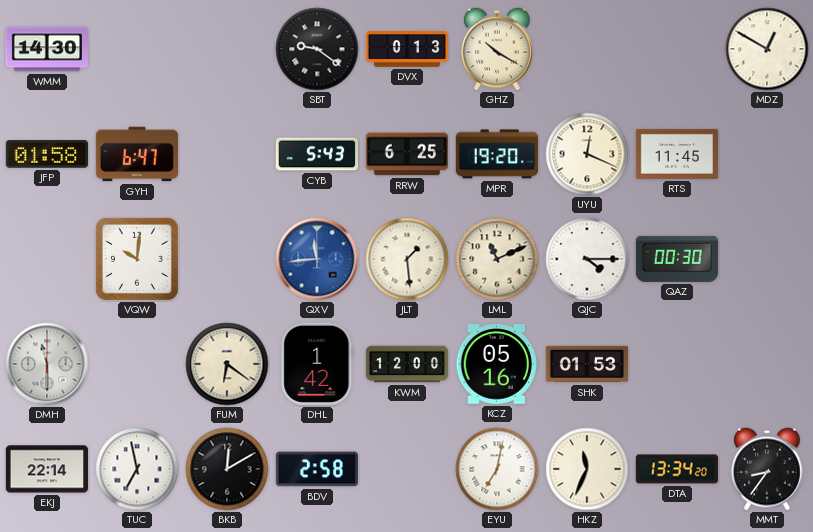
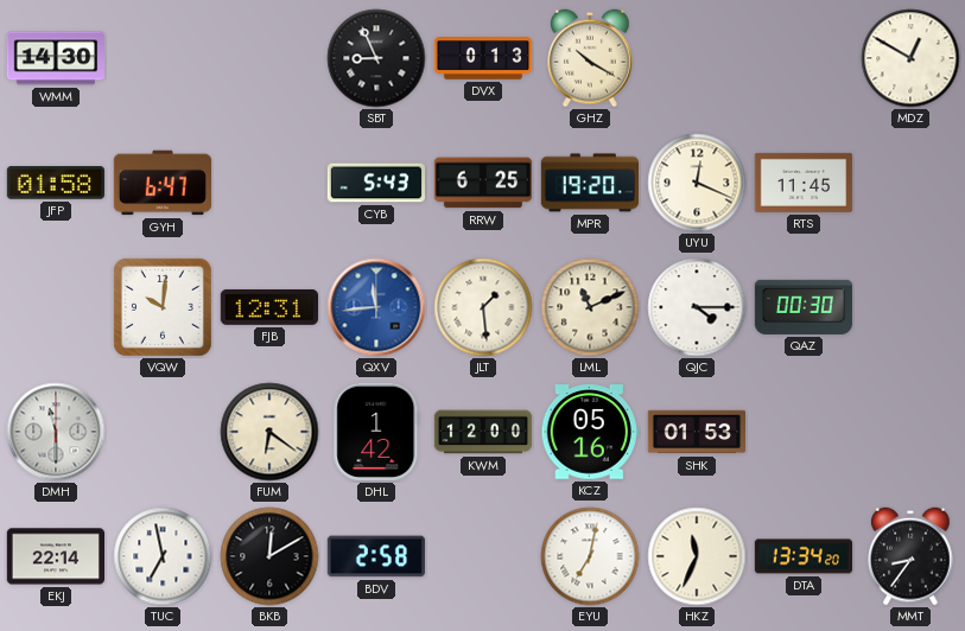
SBT: 9:21 -> 8:56
FJB: none -> 12:31
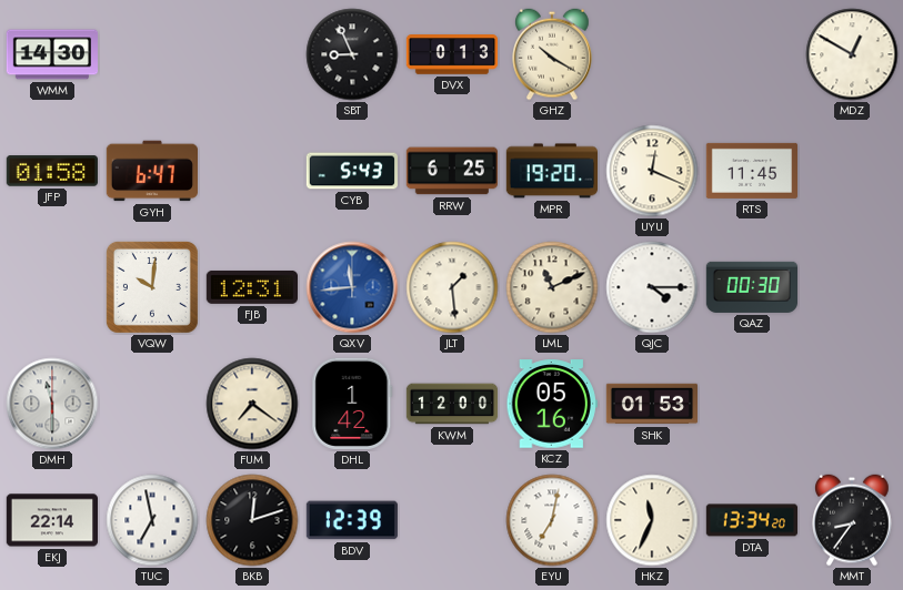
FUM: 6:21 -> 7:21
BKB: 12:10 -> 12:12
BDV: 2:58 -> 12:39
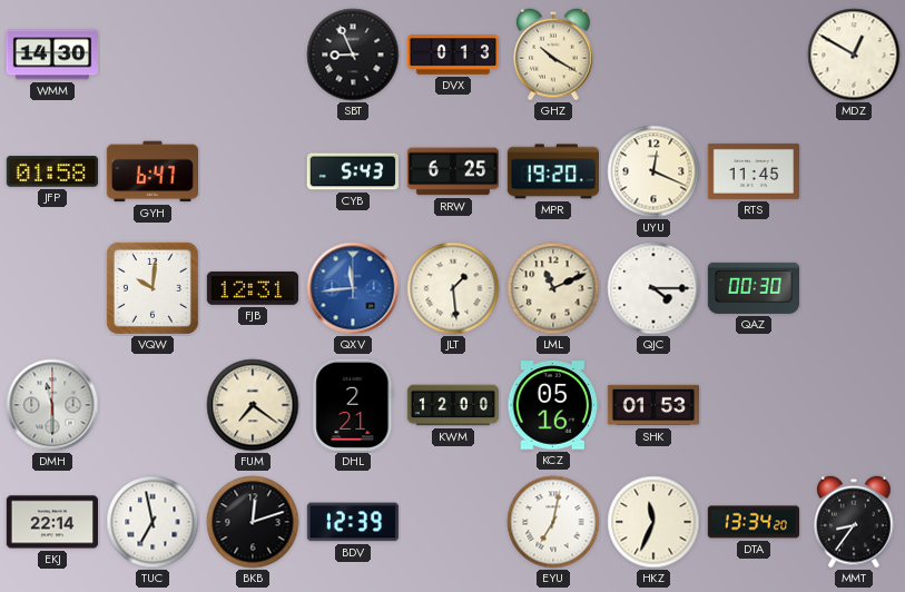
DHL: 1:42 -> 2:21
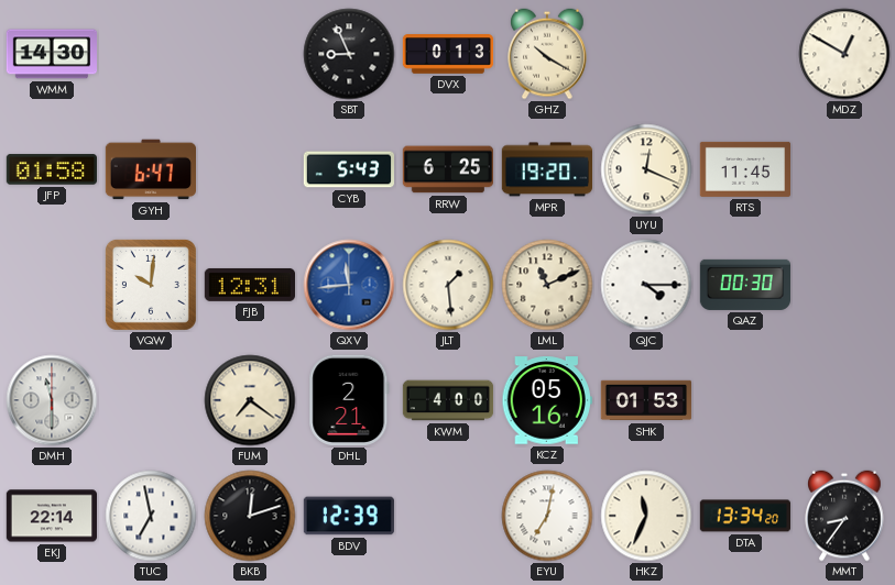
KWM: 12:00 -> 4:00
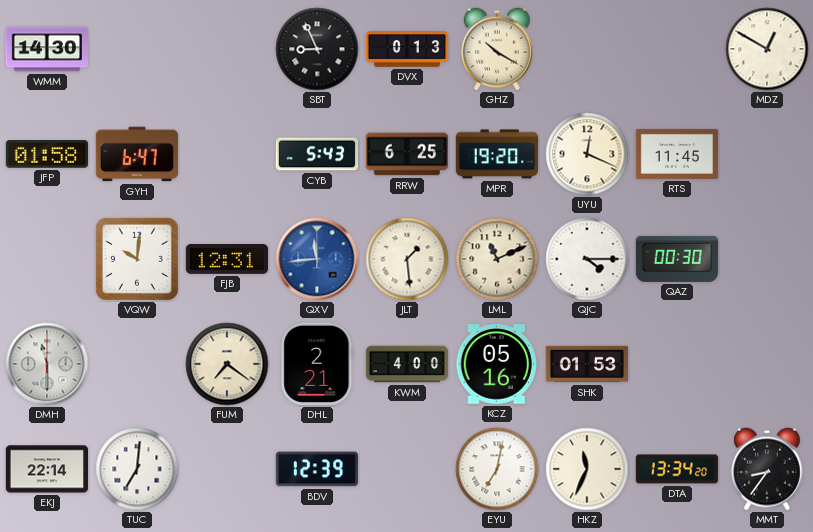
TUC: 6:58 -> 7:01
BKB: 12:12 -> none
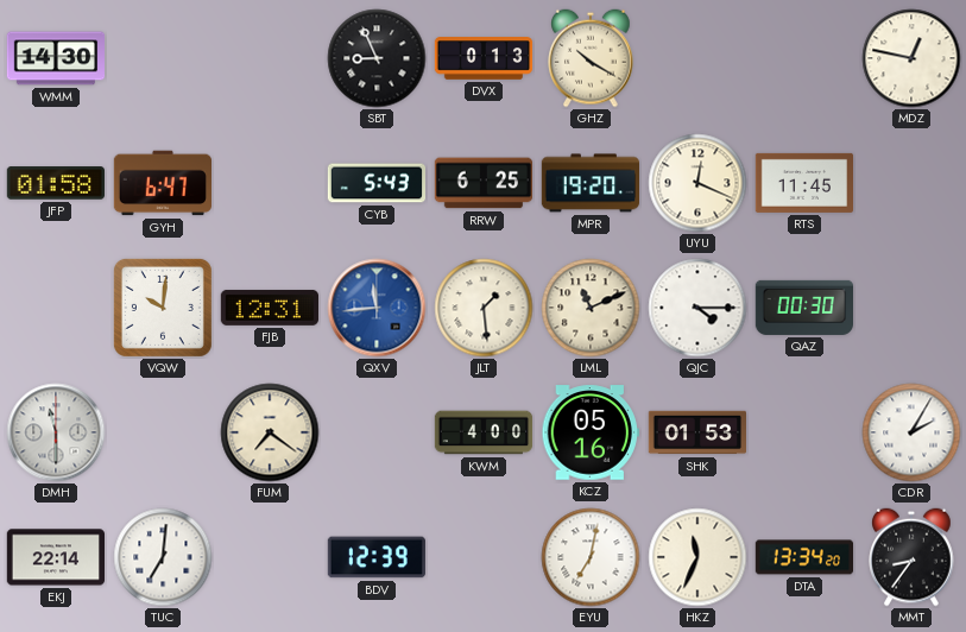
MDZ: 12:50 -> 12:47
DHL: 2:21 -> none
CDR: none -> 2:05
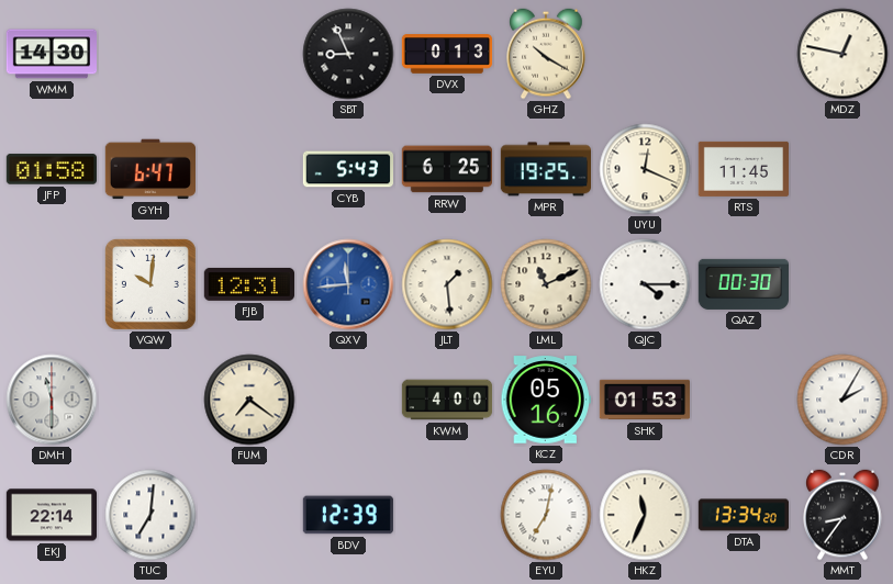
MPR: 19:20 -> 19:25
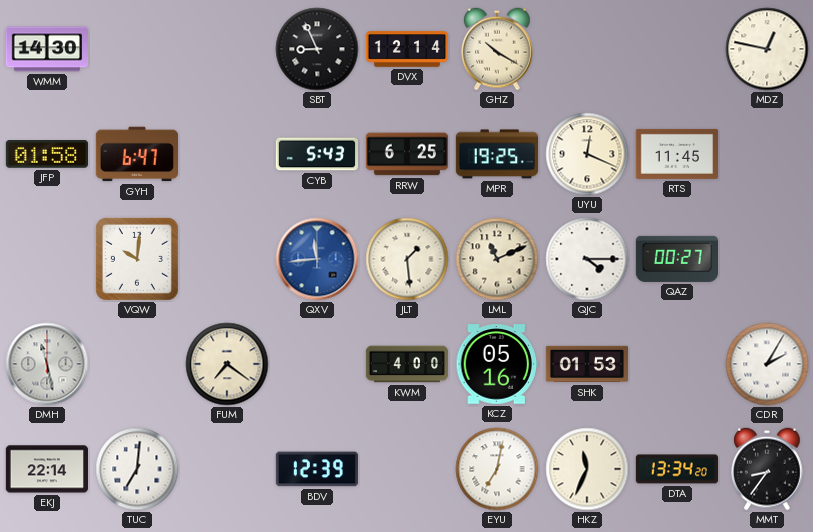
DVX: 0:13 -> 12:14
FJB: 12:31 -> none
QAZ: 00:30 -> 00:27
DMH: 11:30 -> 11:28
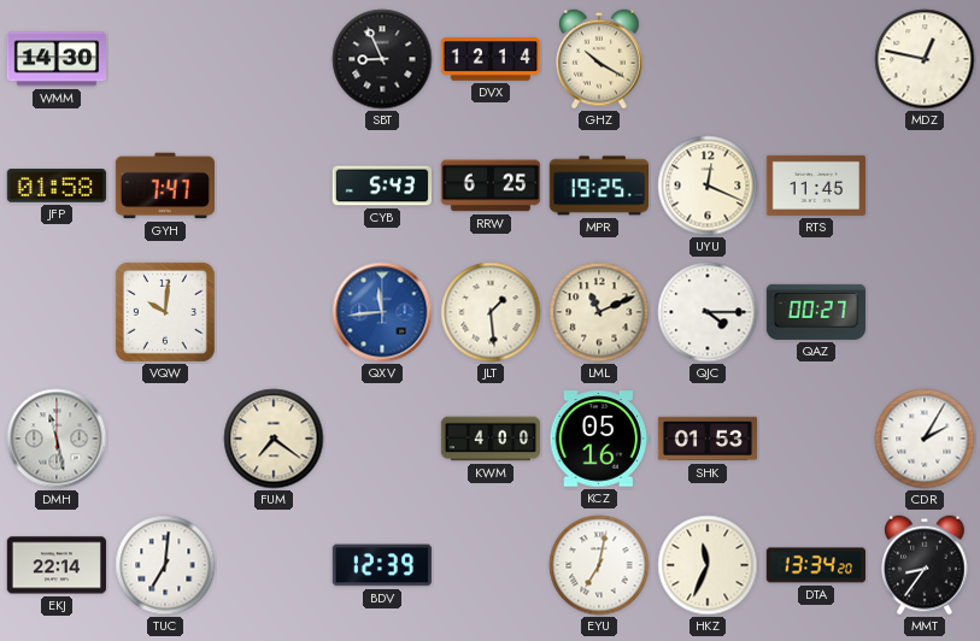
GYH: 6:47 -> 7:47
